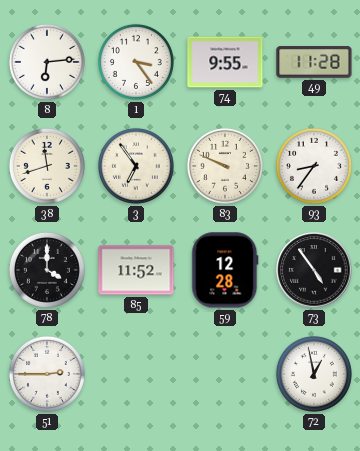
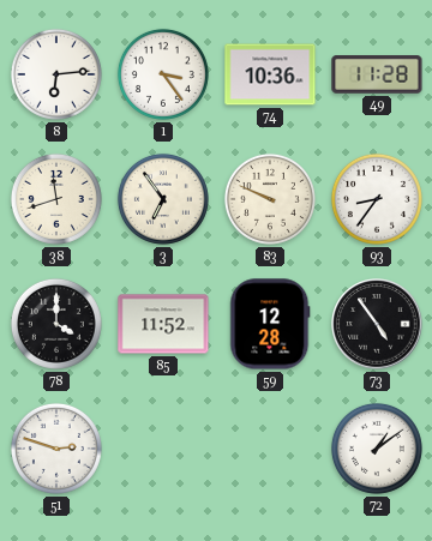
74: 9:55 -> 10:36
51: 2:45 -> 2:48
72: 12:58 -> 1:09
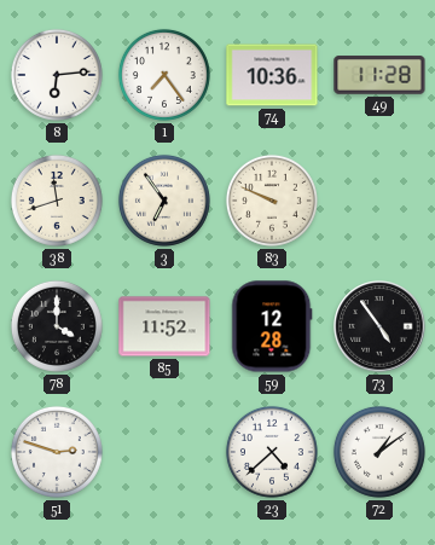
1: 3:24 -> 7:24
93: 8:36 -> none
23: none -> 4:38
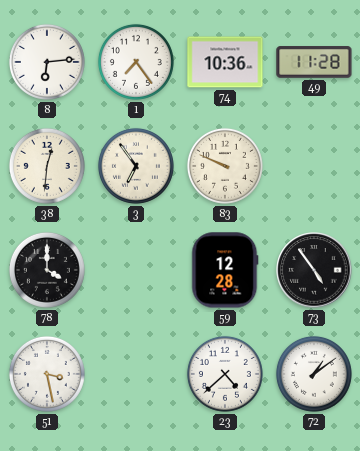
38: 11:42 -> 12:31
85: 11:52 -> none
51: 2:48 -> 3:28
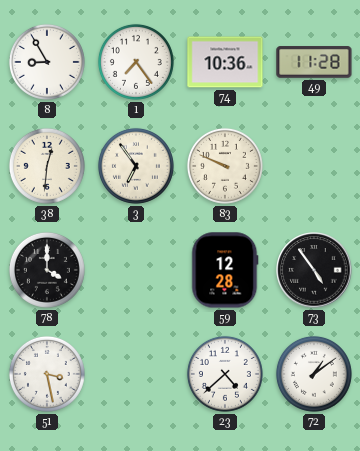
8: 6:14 -> 8:55
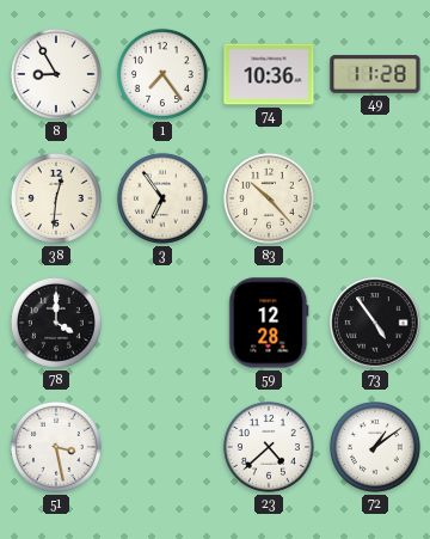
83: 9:49 -> 10:23
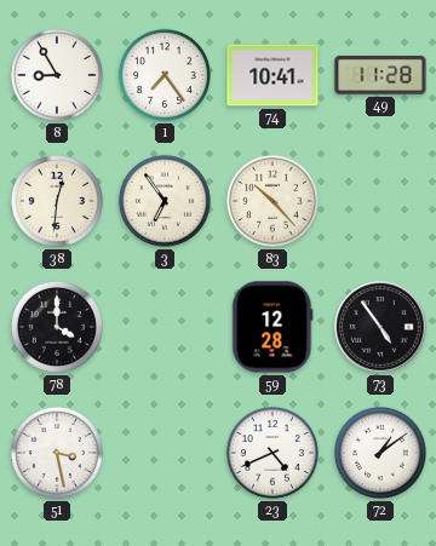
74: 10:36 -> 10:41
23: 4:38 -> 4:41
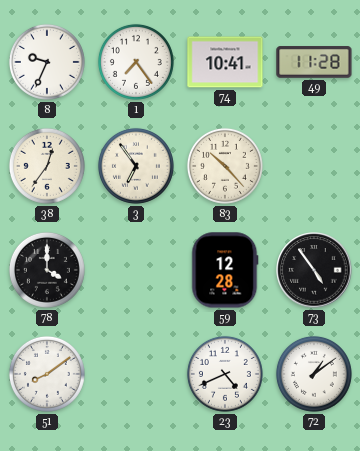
8: 8:55 -> 9:34
38: 12:31 -> 12:36
51: 3:28 -> 8:09
